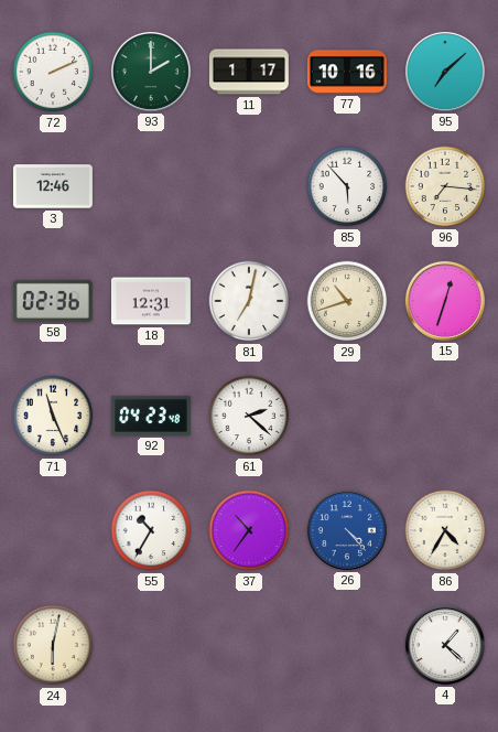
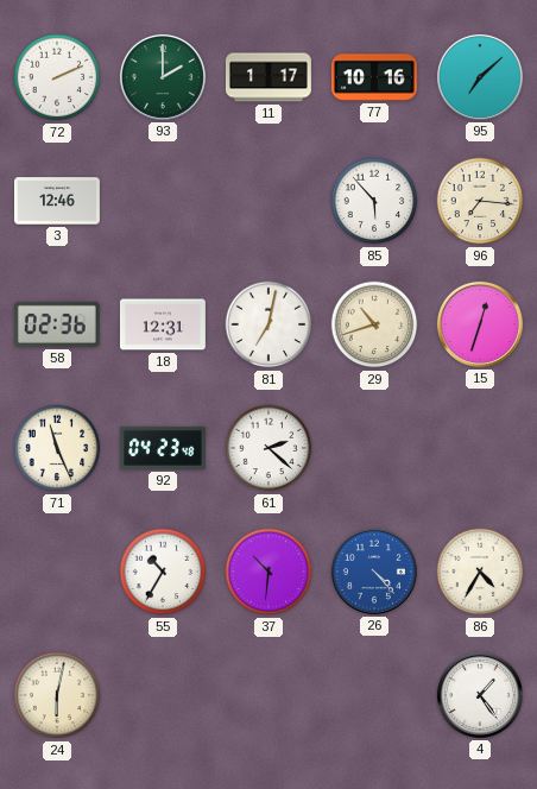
37: 10:36 -> 10:31
4: 1:22 -> 1:24
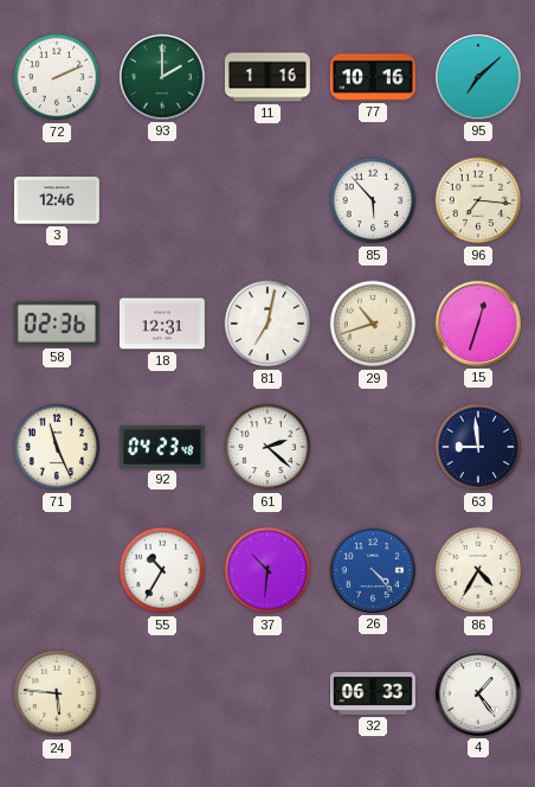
11: 1:17 -> 1:16
63: none -> 8:59
24: 6:02 -> 5:46
32: none -> 06:33
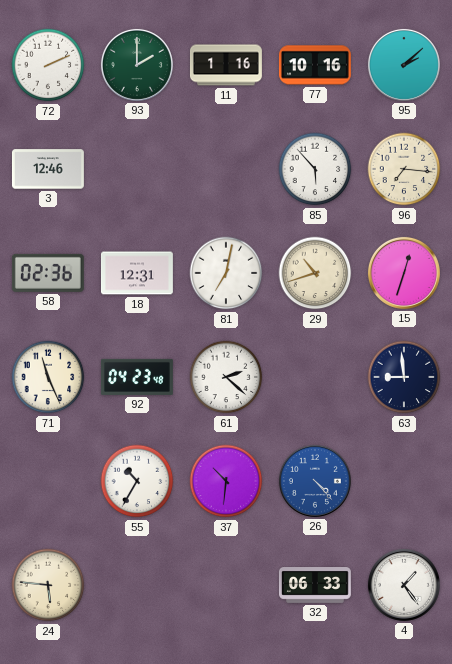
95: 7:08 -> 2:08
86: 4:35 -> none
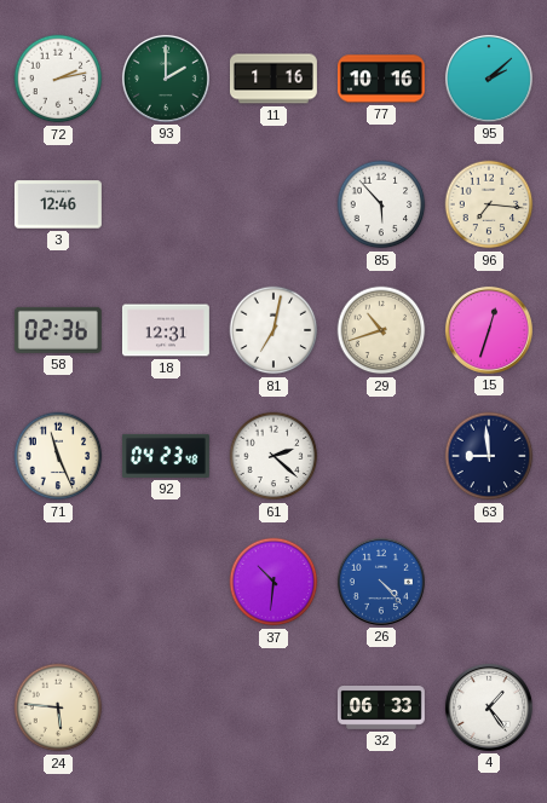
72: 2:11 -> 2:13
55: 10:35 -> none
